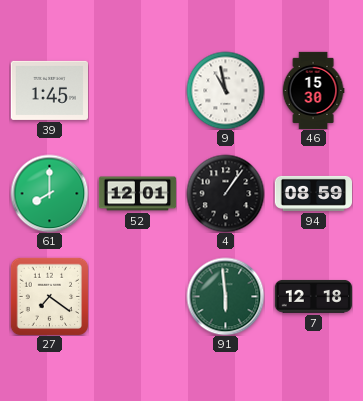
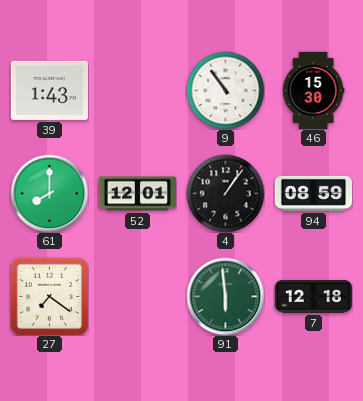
39: 1:45 -> 1:43
9: 10:58 -> 10:54
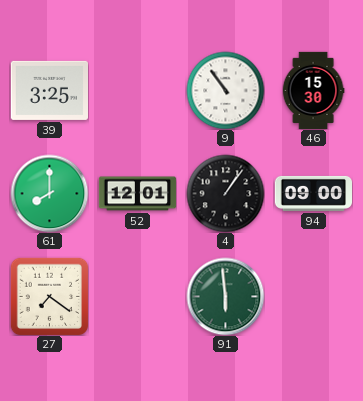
39: 1:43 -> 3:25
94: 08:59 -> 09:00
7: 12:18 -> none
